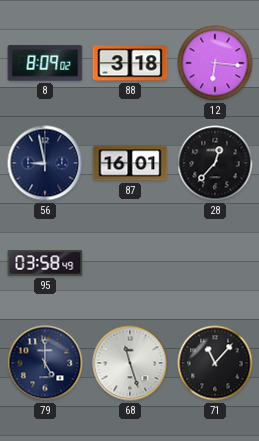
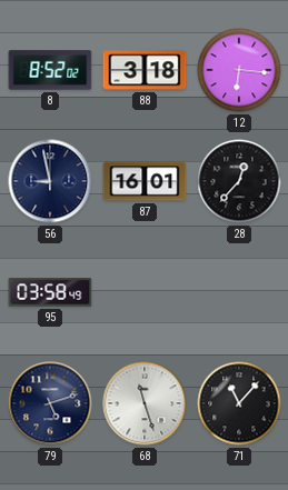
8: 8:09 -> 8:52
79: 5:00 -> 5:12
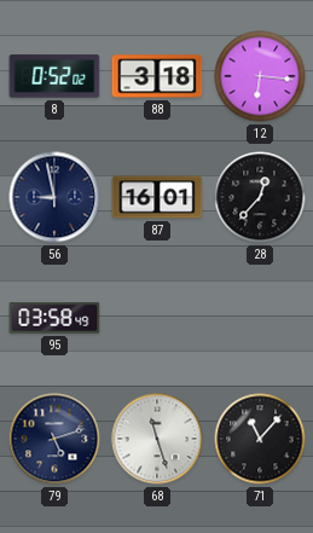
8: 8:52 -> 0:52
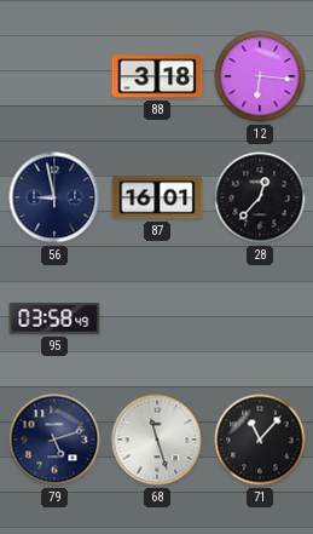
8: 0:52 -> none
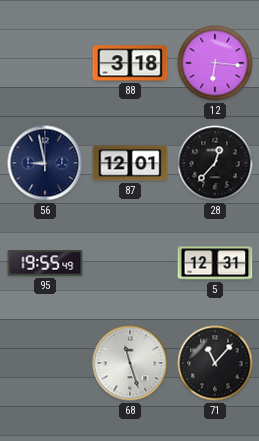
87: 16:01 -> 12:01
95: 03:58 -> 19:55
5: none -> 12:31
79: 5:12 -> none
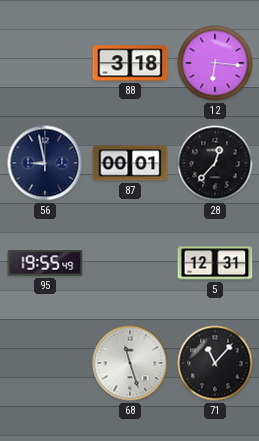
87: 12:01 -> 00:01
